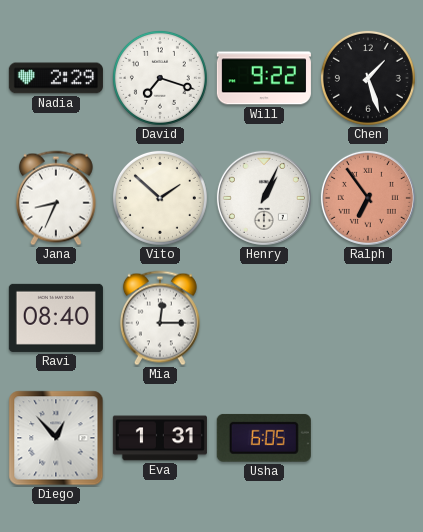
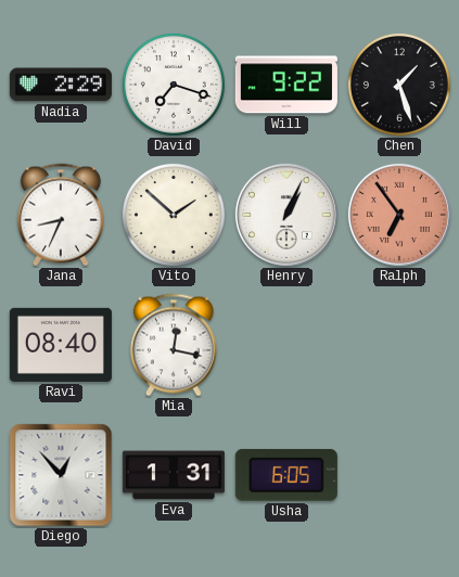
Mia: 12:15 -> 12:17
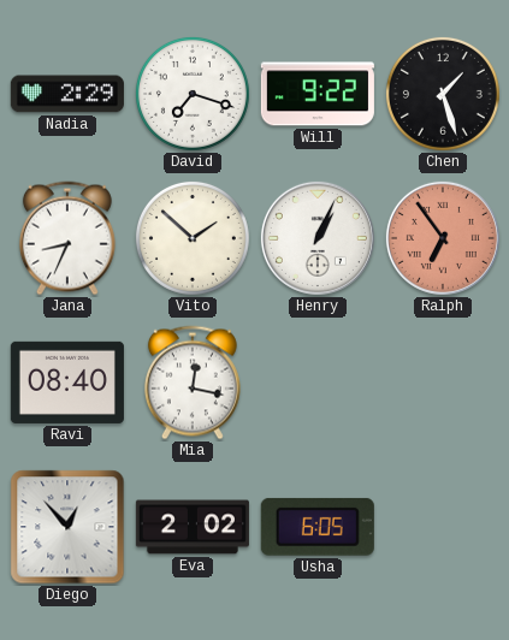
Eva: 1:31 -> 2:02
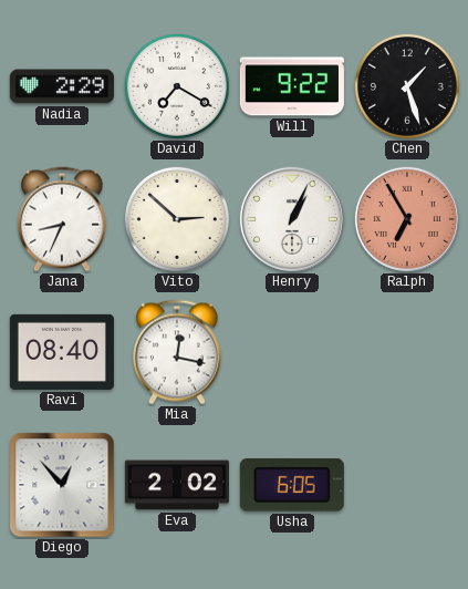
David: 7:18 -> 7:20
Vito: 1:52 -> 2:52
Ralph: 6:54 -> 6:55
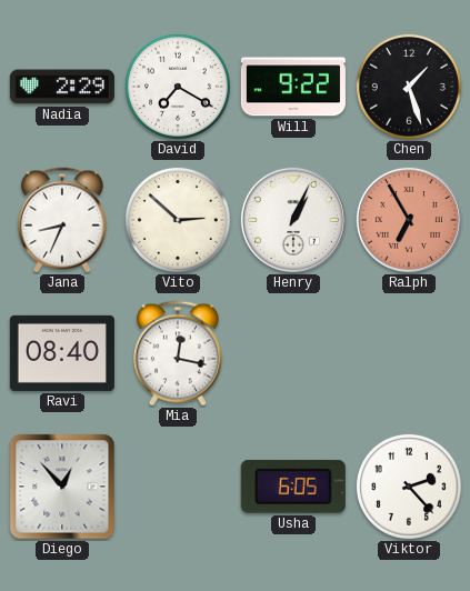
Eva: 2:02 -> none
Viktor: none -> 2:23
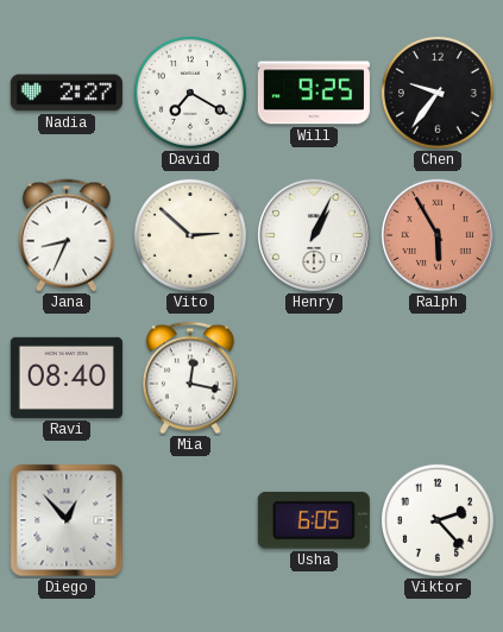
Nadia: 2:29 -> 2:27
Will: 9:22 -> 9:25
Chen: 1:27 -> 9:36
Ralph: 6:55 -> 5:55
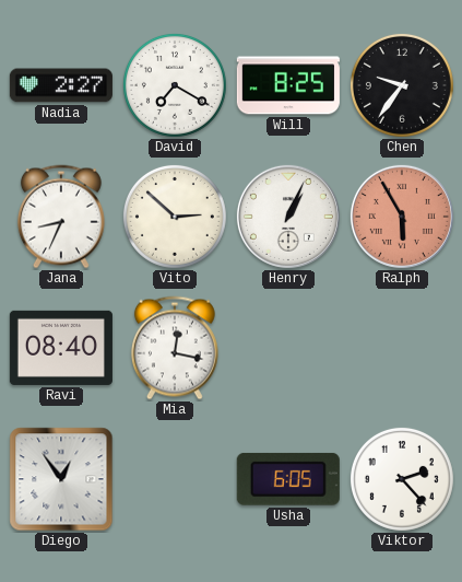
Will: 9:25 -> 8:25
Diego: 12:53 -> 12:54
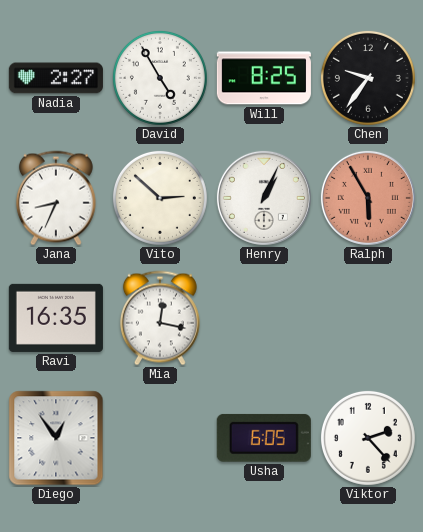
David: 7:20 -> 4:55
Ravi: 08:40 -> 16:35
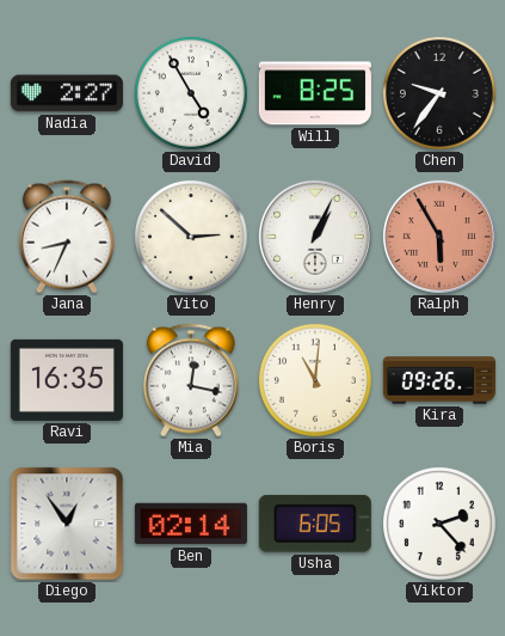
Boris: none -> 11:01
Kira: none -> 09:26
Ben: none -> 02:14
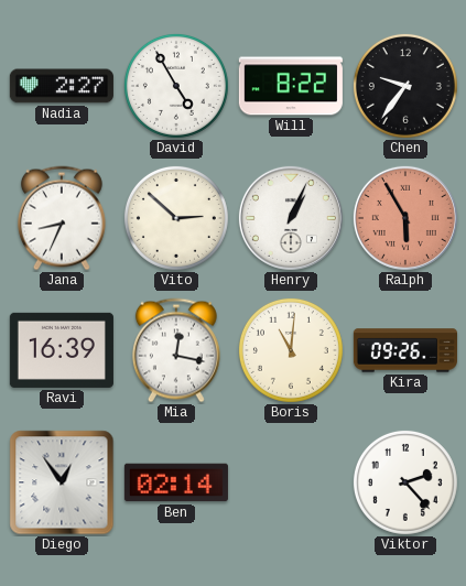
Will: 8:25 -> 8:22
Ravi: 16:35 -> 16:39
Usha: 6:05 -> none
